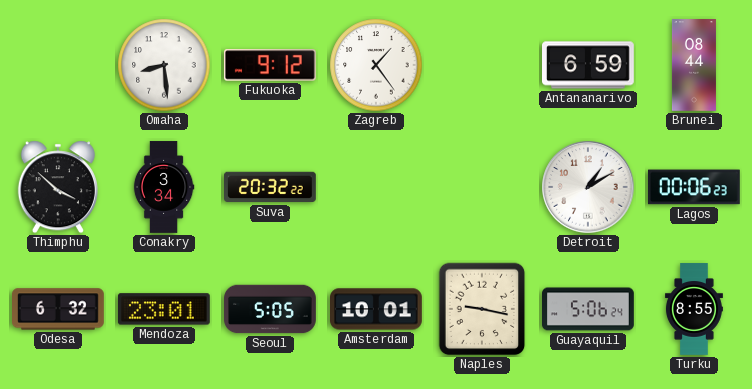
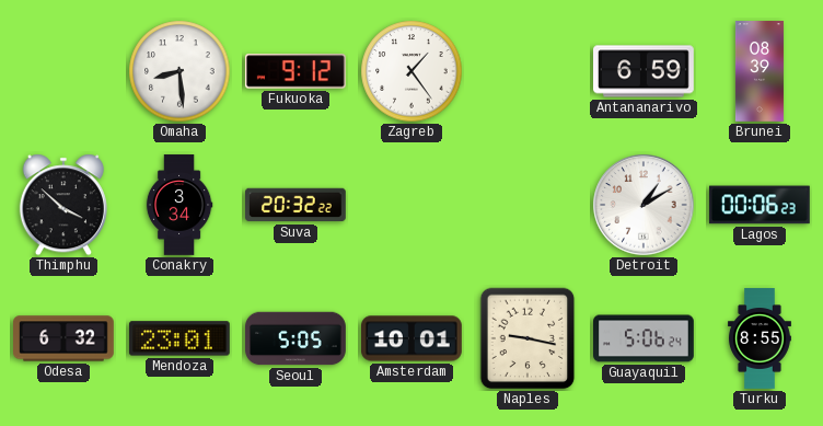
Brunei: 08:44 -> 08:39
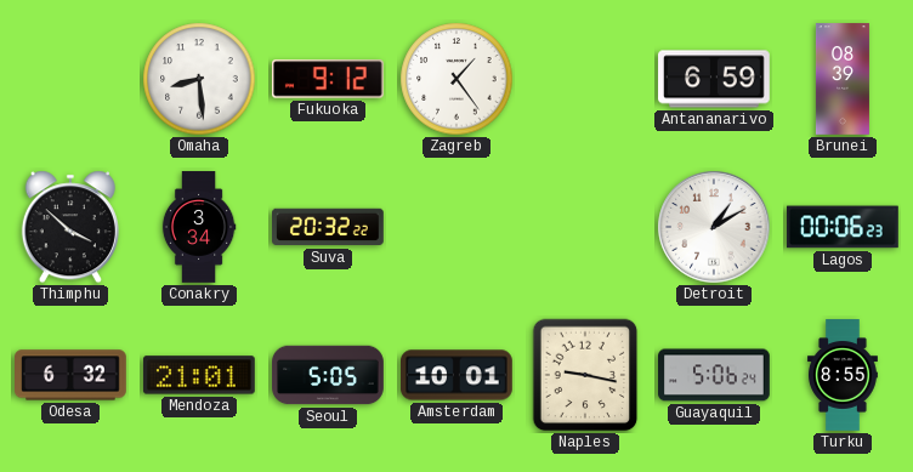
Mendoza: 23:01 -> 21:01
